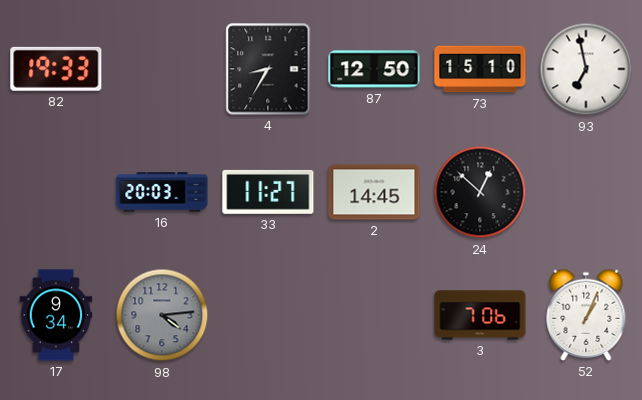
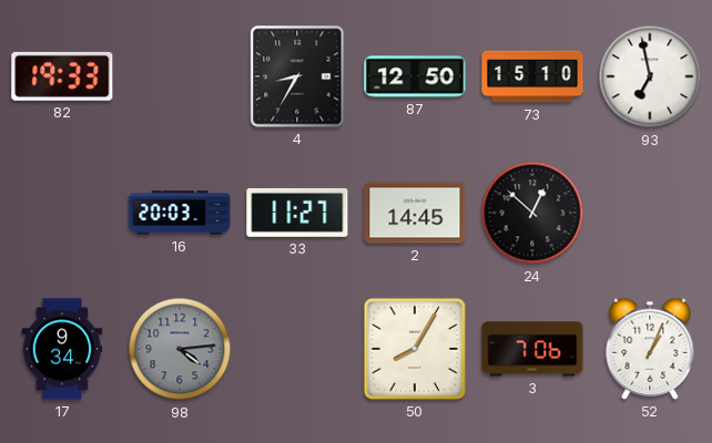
50: none -> 8:05
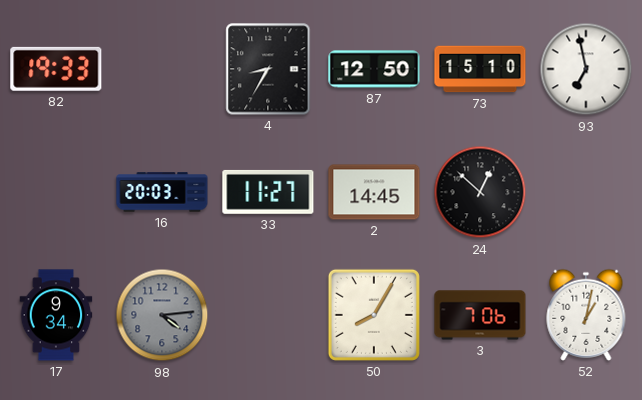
52: 1:04 -> 1:02
